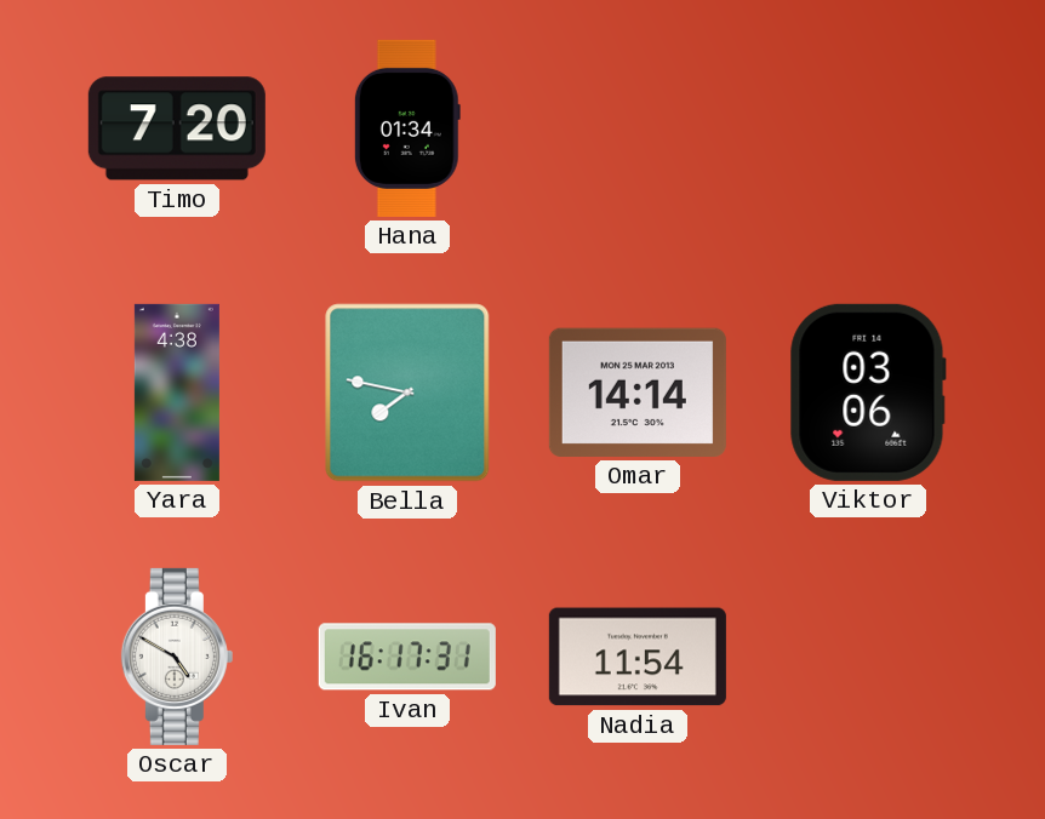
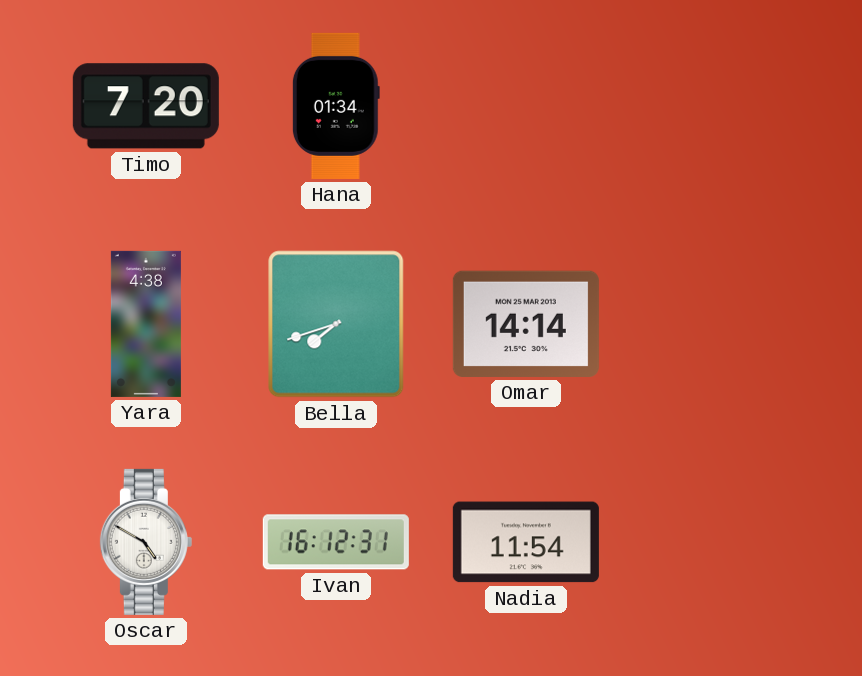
Bella: 7:47 -> 7:42
Viktor: 03:06 -> none
Ivan: 16:17 -> 16:12
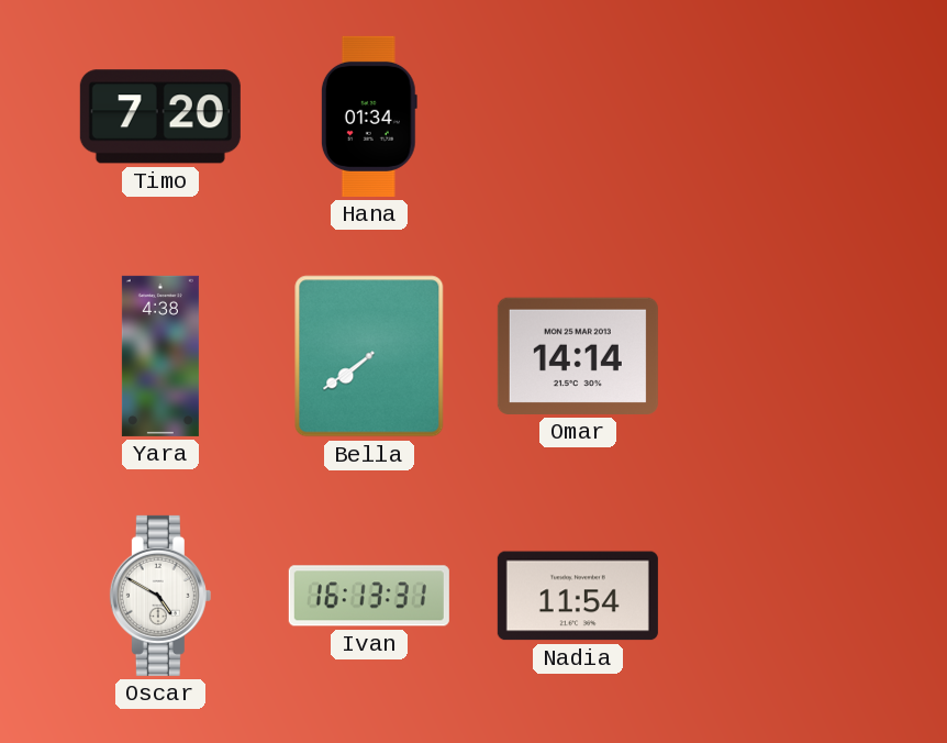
Bella: 7:42 -> 7:39
Ivan: 16:12 -> 16:13
